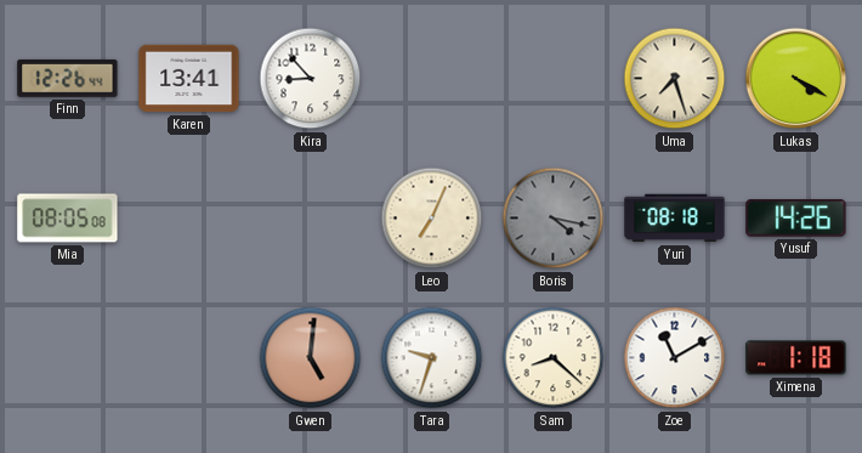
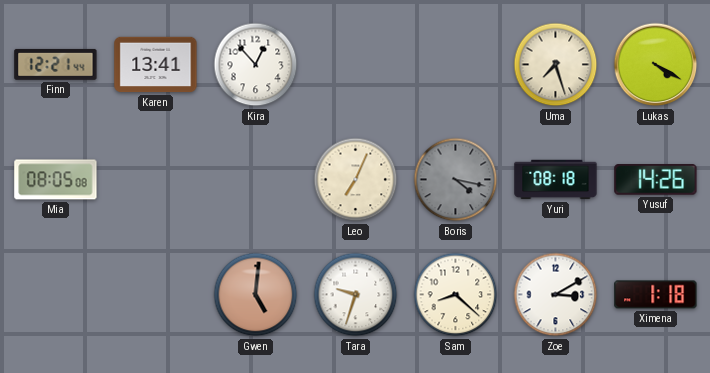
Finn: 12:26 -> 12:21
Kira: 8:53 -> 12:53
Zoe: 11:10 -> 3:10
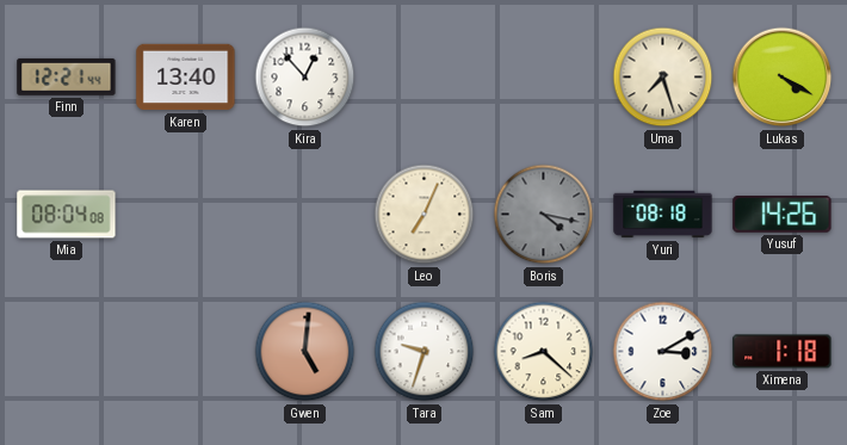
Karen: 13:41 -> 13:40
Mia: 08:05 -> 08:04
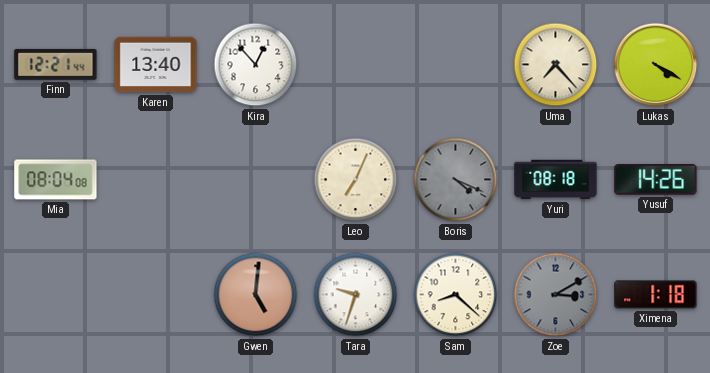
Uma: 7:27 -> 7:23
Boris: 4:17 -> 4:19
Zoe dial: white -> grey
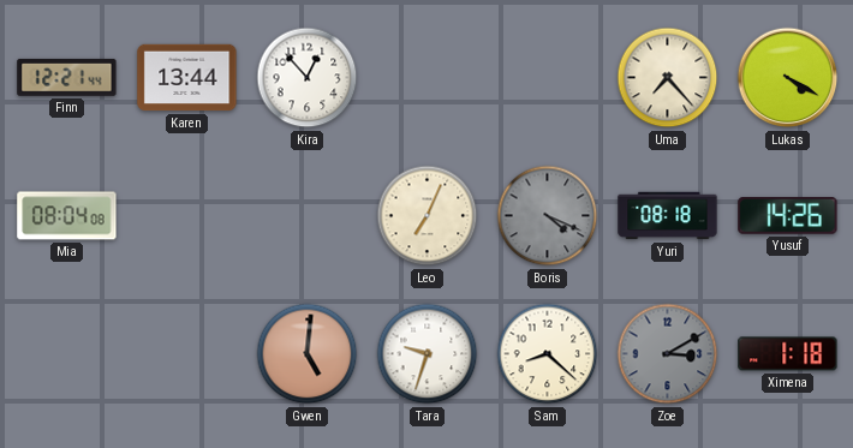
Karen: 13:40 -> 13:44
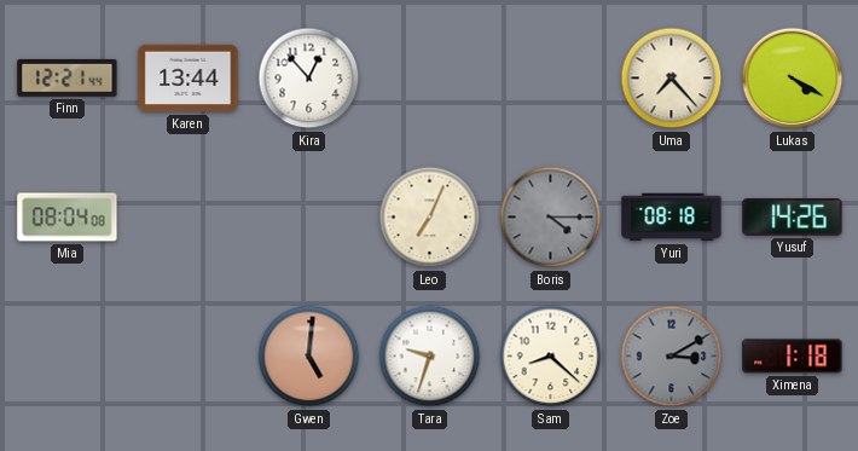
Boris: 4:19 -> 4:15
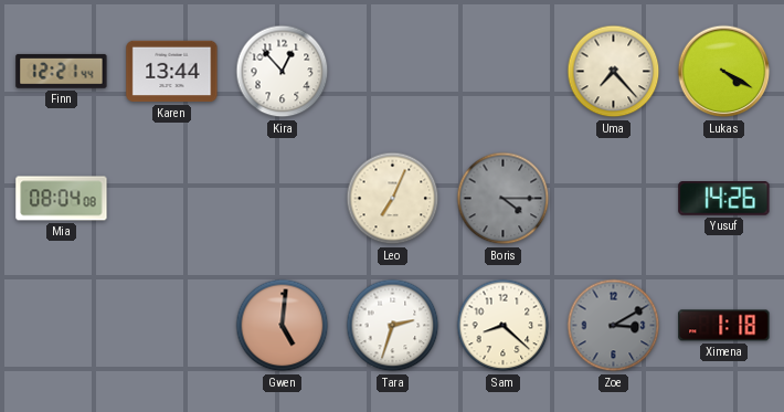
Yuri: 08:18 -> none
Tara: 9:33 -> 2:33
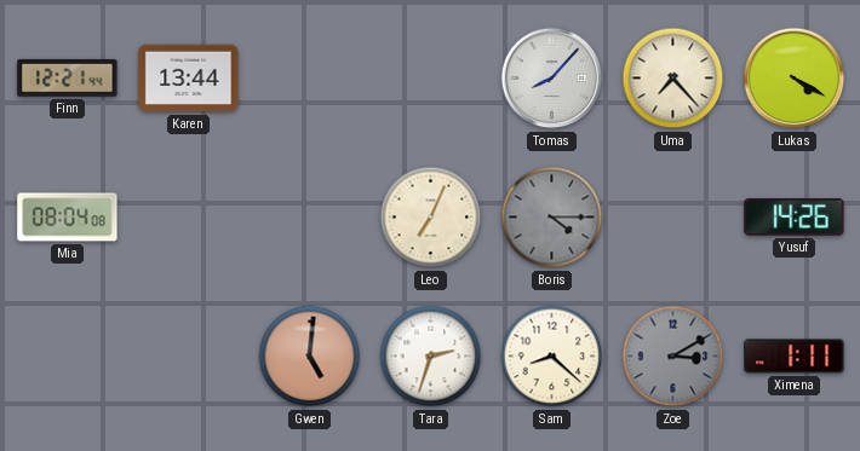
Kira: 12:53 -> none
Tomas: none -> 8:07
Ximena: 1:18 -> 1:11
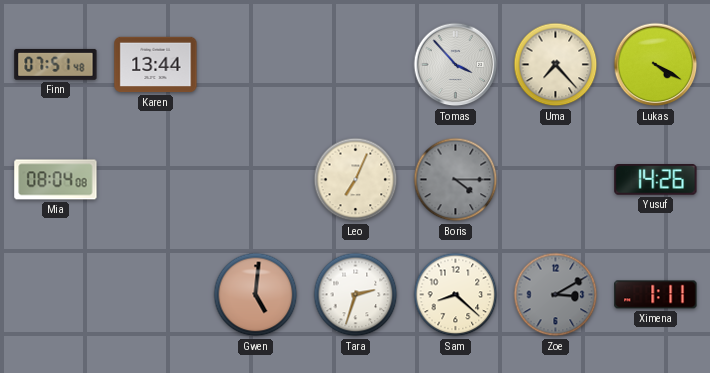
Finn: 12:21 -> 07:51
Tomas: 8:07 -> 3:53
